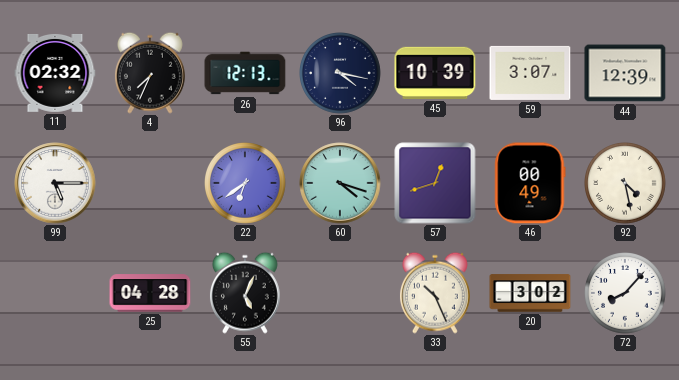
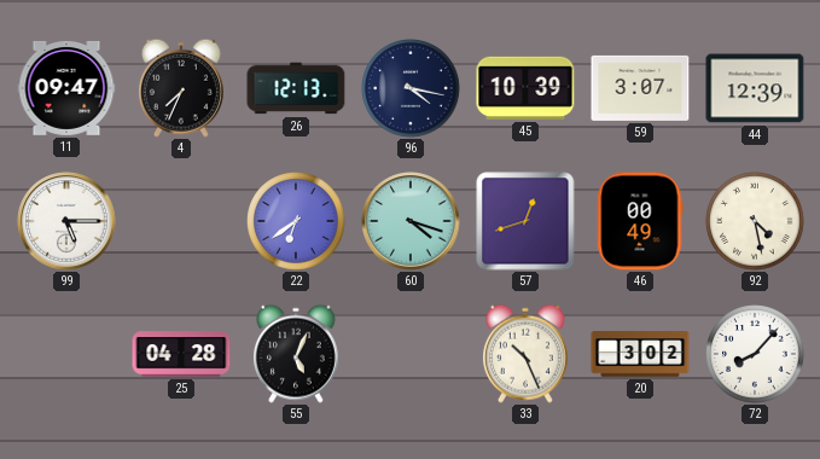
11: 02:32 -> 09:47
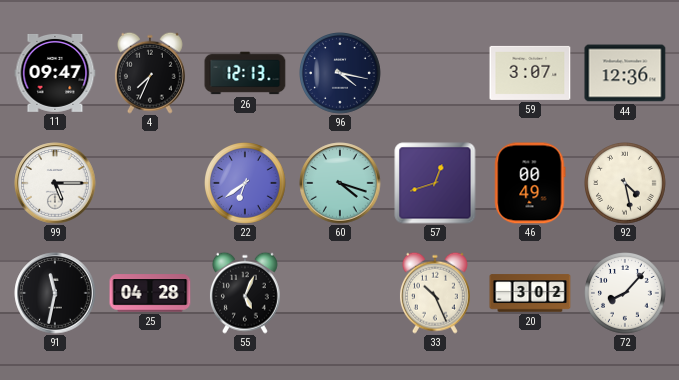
45: 10:39 -> none
44: 12:39 -> 12:36
91: none -> 11:32
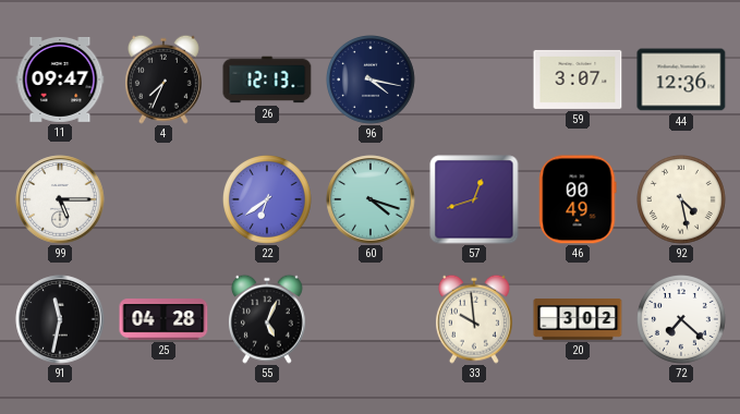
33: 10:26 -> 9:59
72: 8:07 -> 7:22
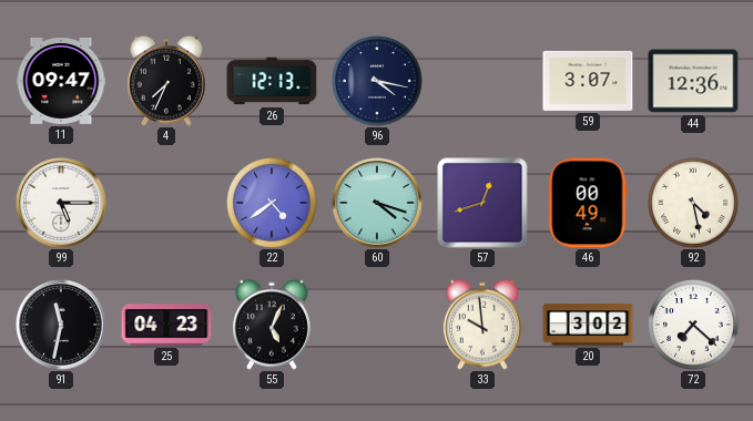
22: 6:39 -> 4:39
25: 04:28 -> 04:23
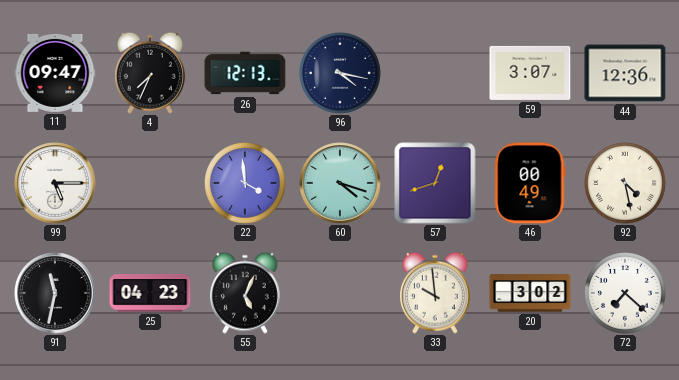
22: 4:39 -> 3:59
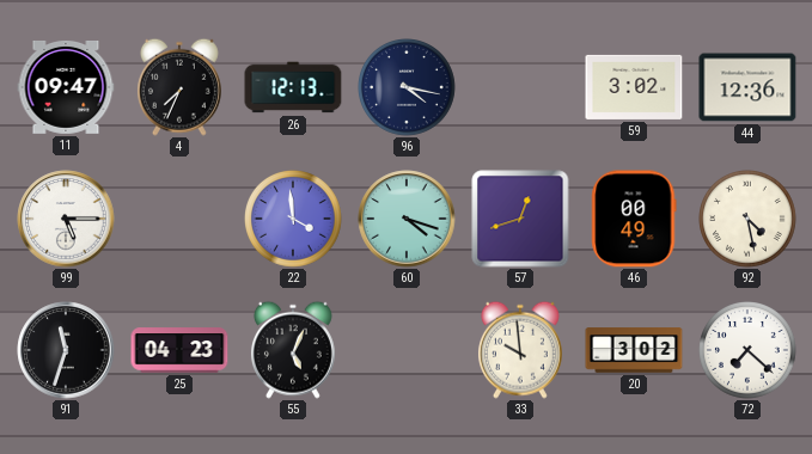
59: 3:07 -> 3:02
91: 11:32 -> 11:33
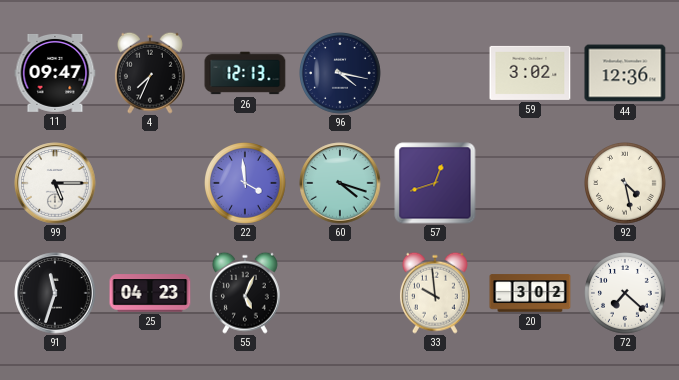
46: 00:49 -> none
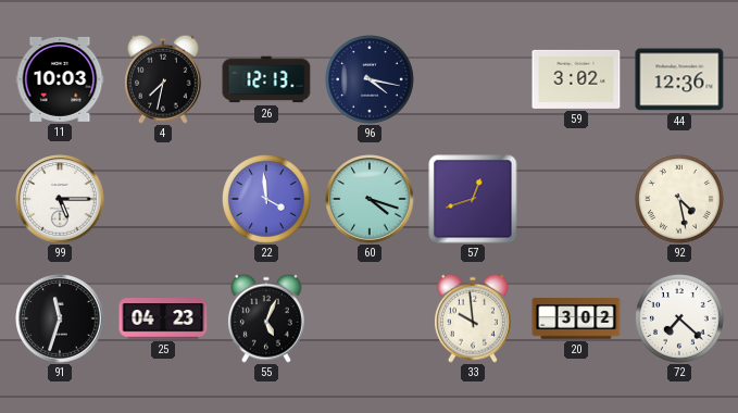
11: 09:47 -> 10:03
4: 7:34 -> 7:32
